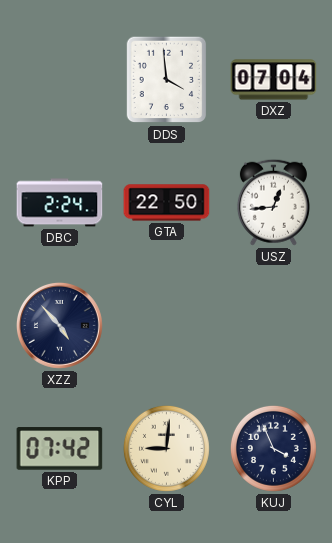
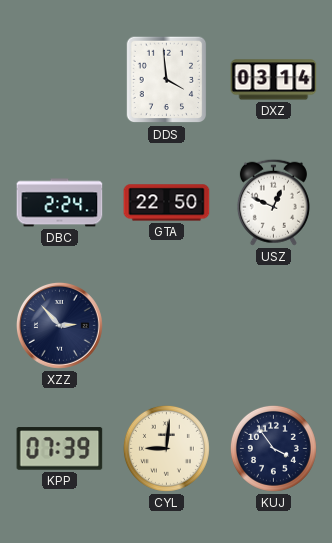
DXZ: 07:04 -> 03:14
USZ: 12:44 -> 12:49
XZZ: 4:53 -> 2:53
KPP: 07:42 -> 07:39
KUJ: 3:56 -> 3:54
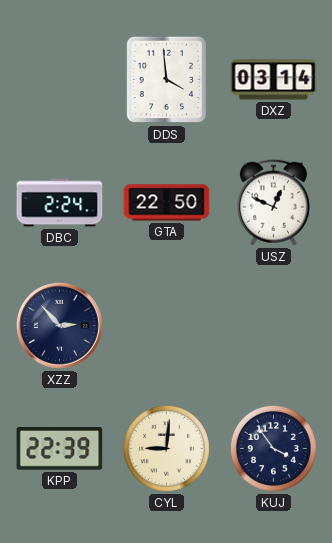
KPP: 07:39 -> 22:39
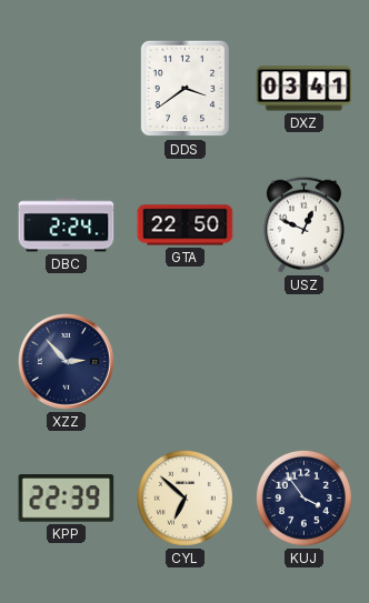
DDS: 3:59 -> 3:39
DXZ: 03:14 -> 03:41
CYL: 9:01 -> 6:52
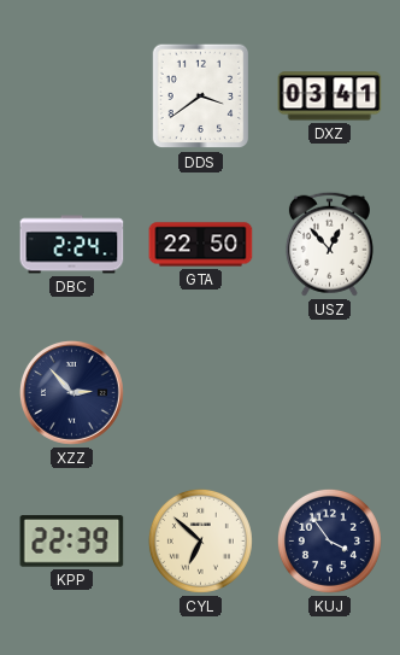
USZ: 12:49 -> 12:53
